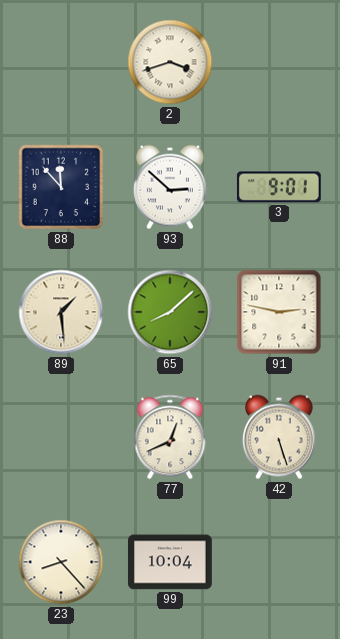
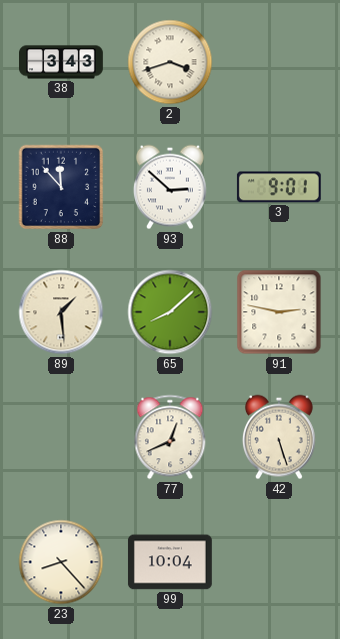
38: none -> 3:43
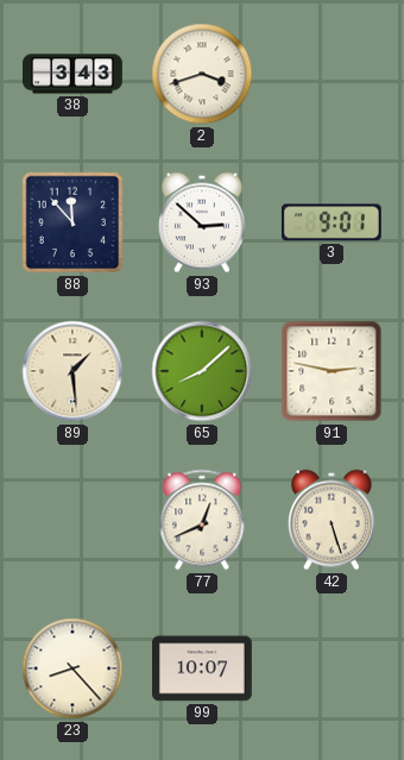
99: 10:04 -> 10:07
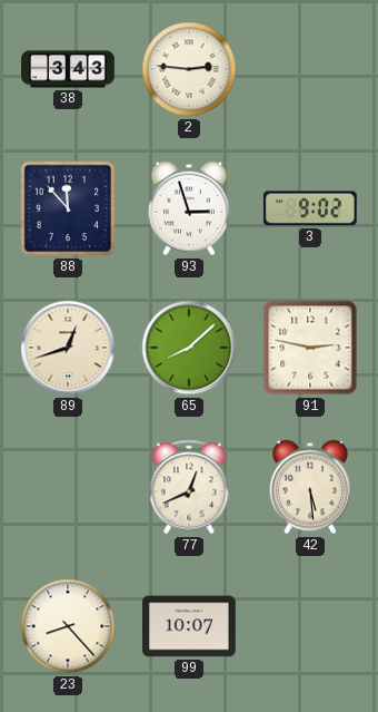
2: 3:42 -> 2:46
93: 2:52 -> 2:57
3: 9:01 -> 9:02
89: 1:29 -> 12:42
42: 5:27 -> 5:29
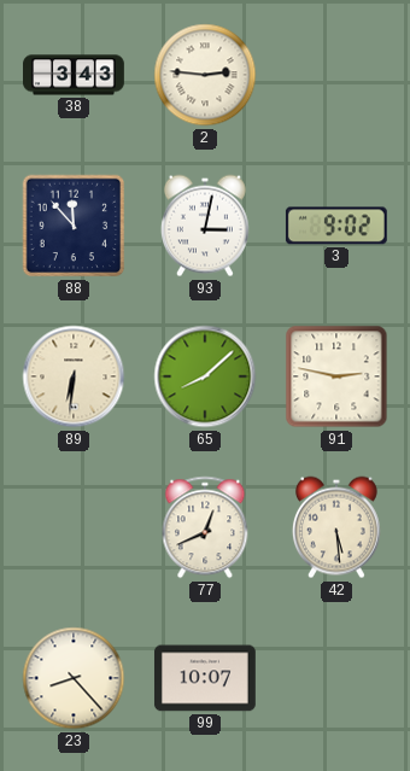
93: 2:57 -> 3:02
89: 12:42 -> 6:31
